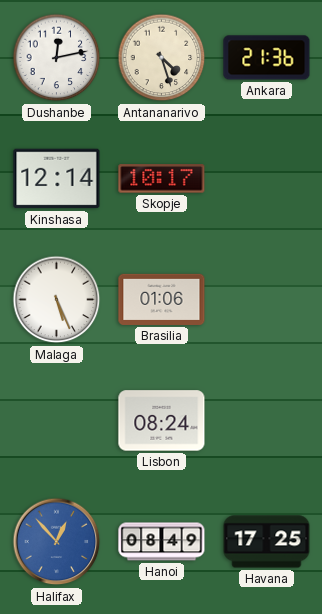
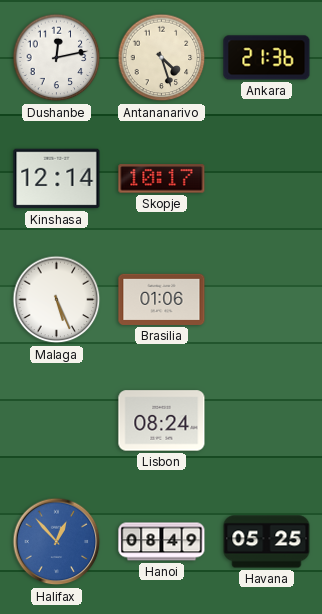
Havana: 17:25 -> 05:25
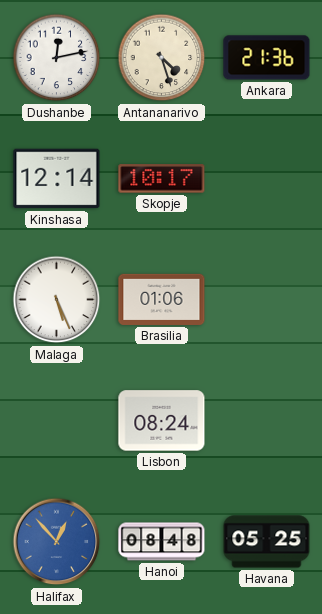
Hanoi: 08:49 -> 08:48
